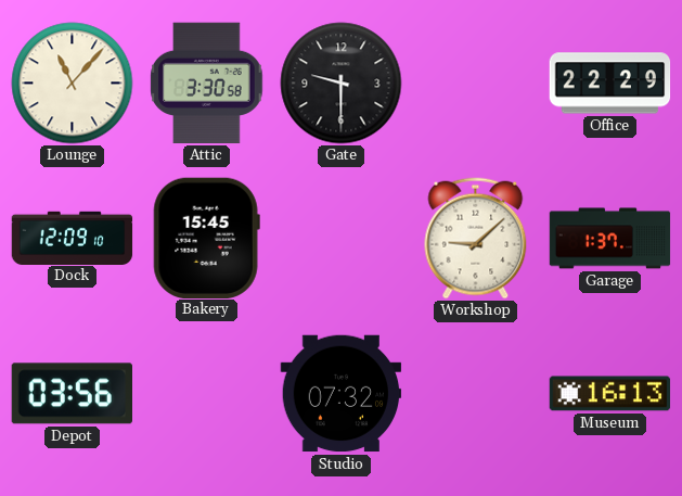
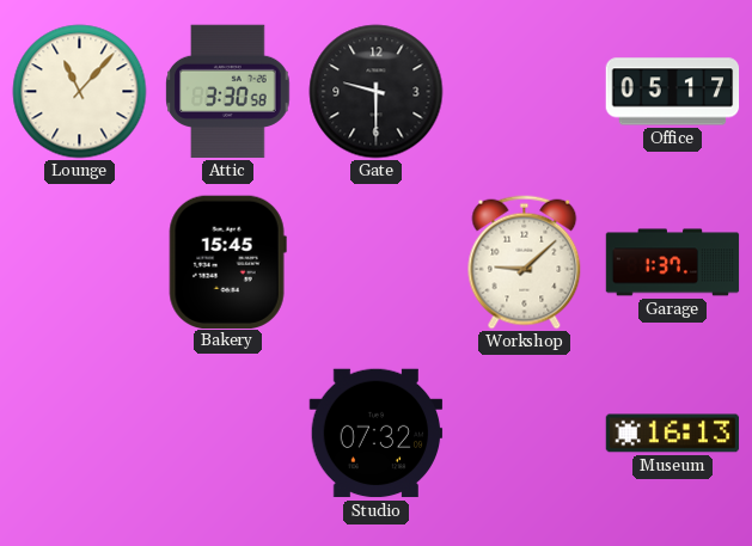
Office: 22:29 -> 05:17
Dock: 12:09 -> none
Depot: 03:56 -> none
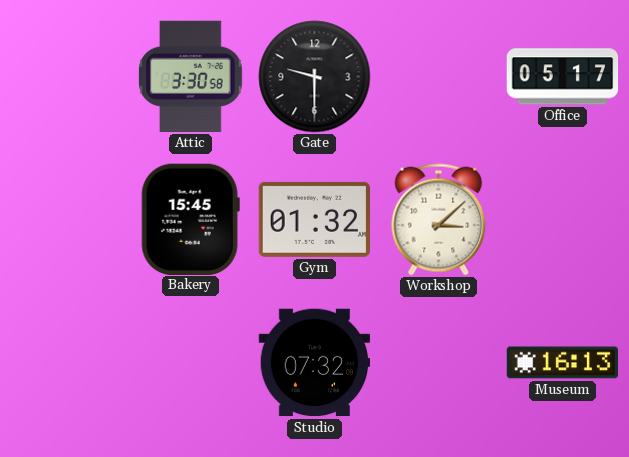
Lounge: 11:07 -> none
Gym: none -> 01:32
Workshop: 9:08 -> 3:08
Garage: 1:37 -> none
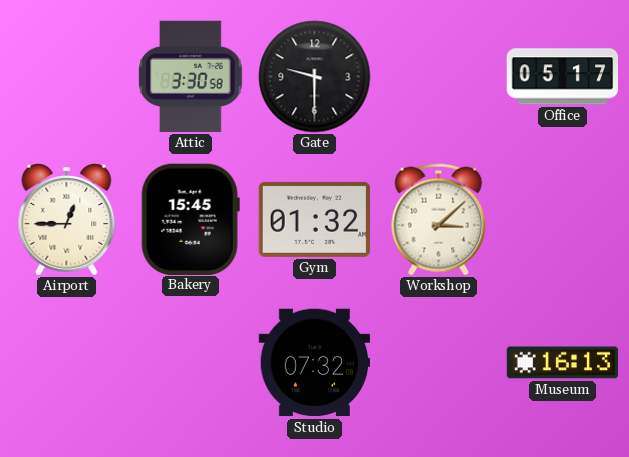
Airport: none -> 12:45
